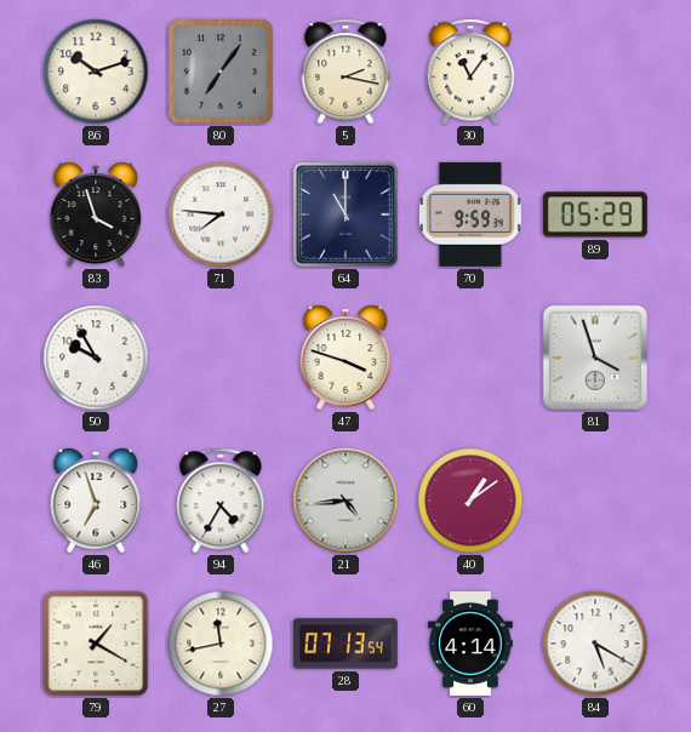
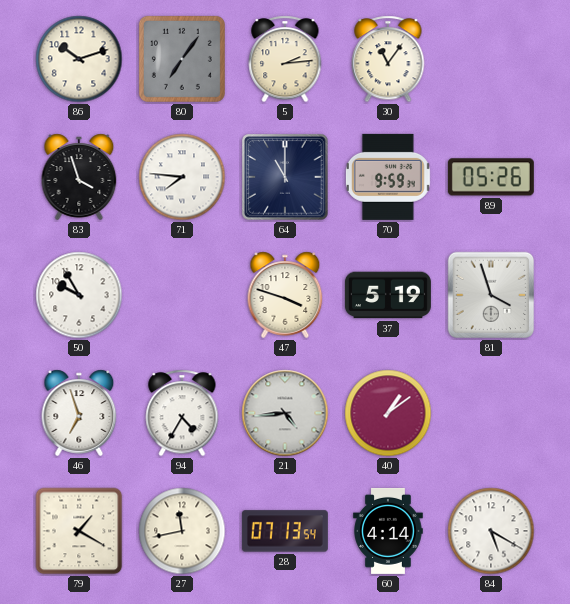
5: 2:17 -> 2:14
89: 05:29 -> 05:26
37: none -> 5:19
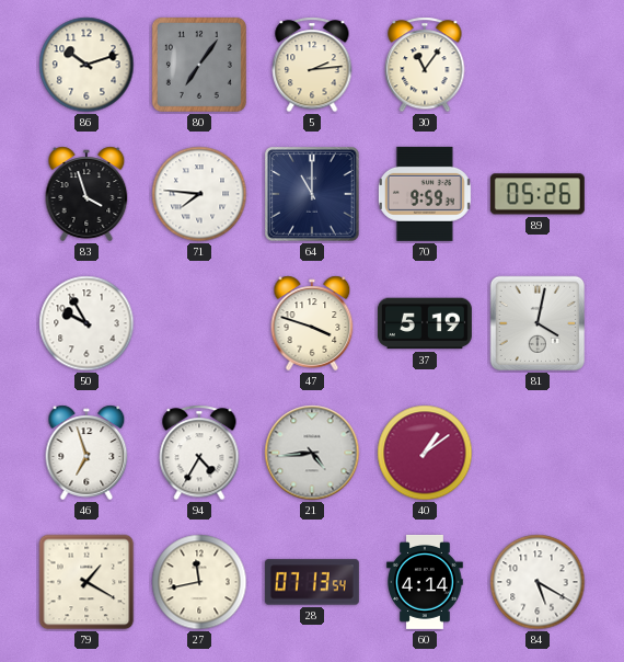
81: 3:57 -> 4:02
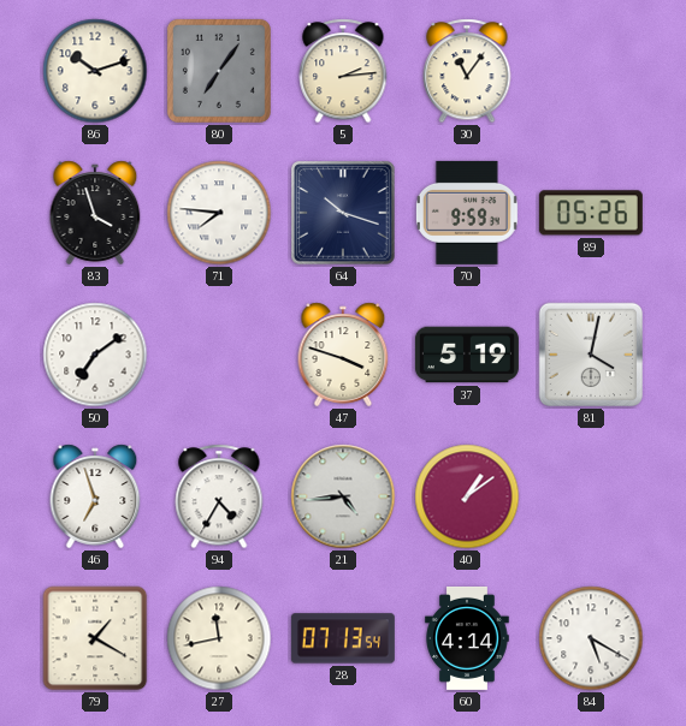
64: 11:00 -> 10:18
50: 9:55 -> 7:09
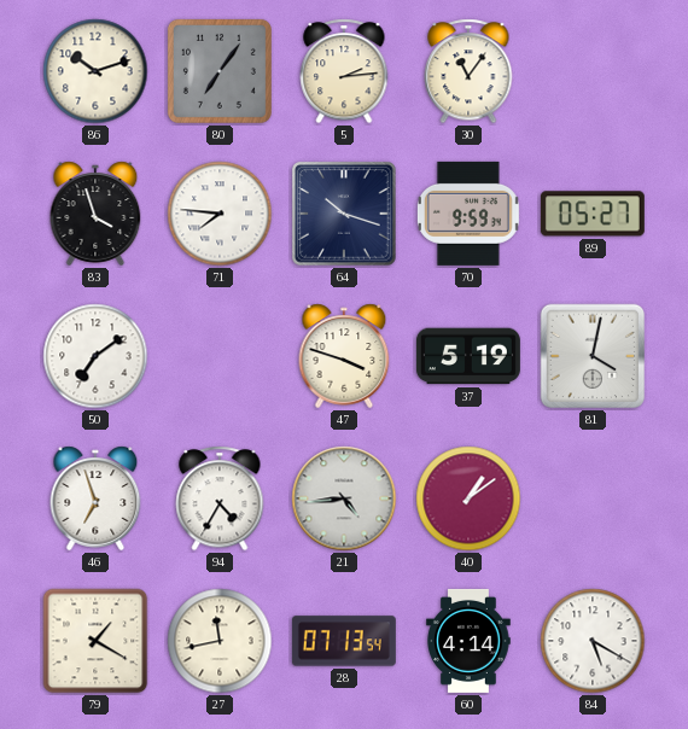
89: 05:26 -> 05:27
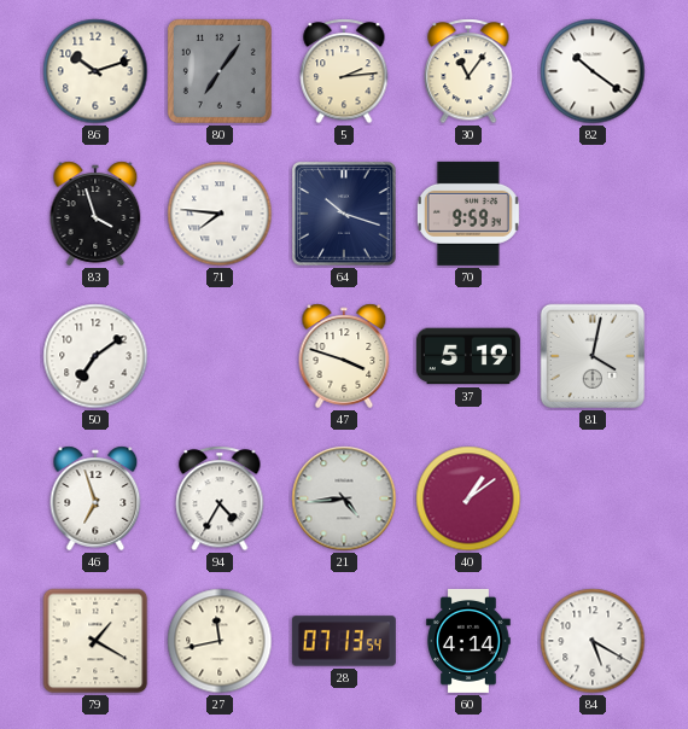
82: none -> 10:21
89: 05:27 -> none
